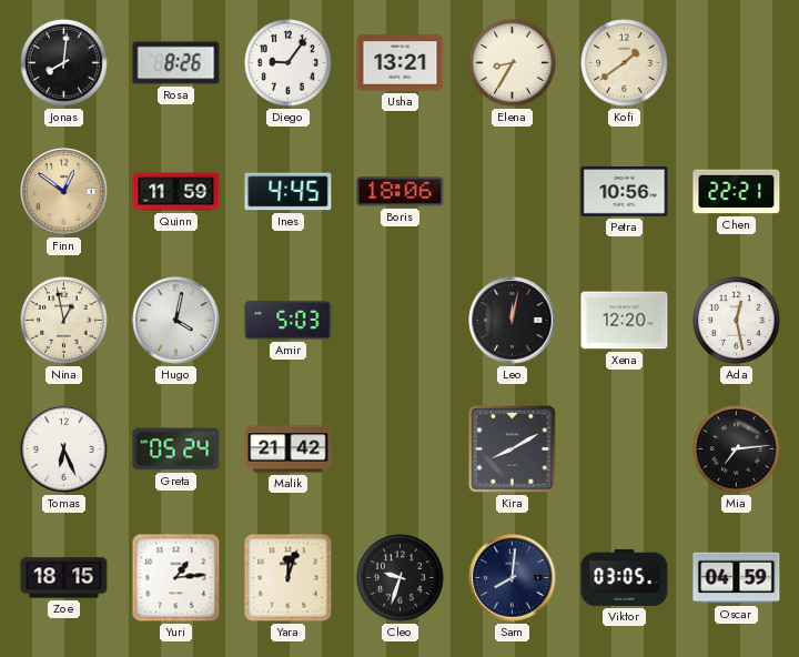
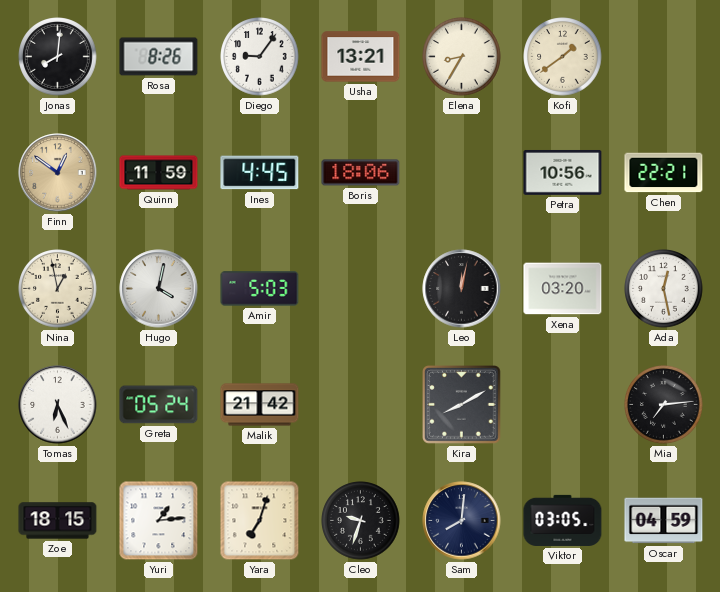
Xena: 12:20 -> 03:20
Yara: 12:03 -> 7:03
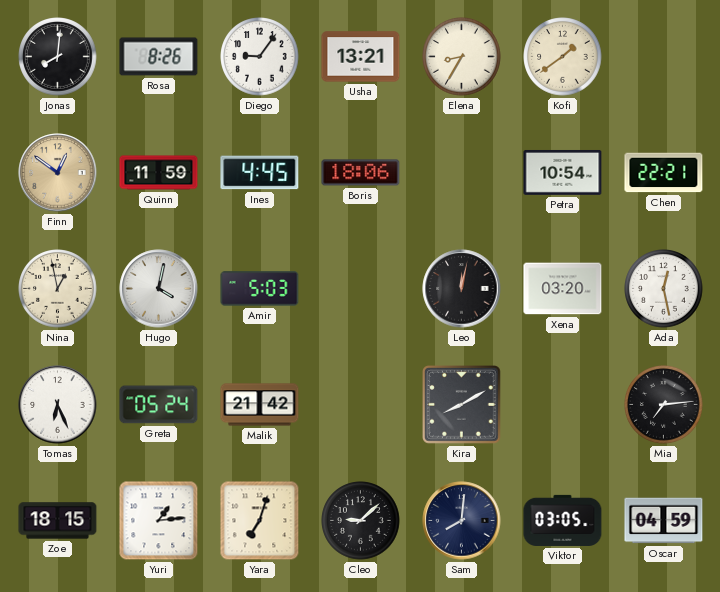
Petra: 10:56 -> 10:54
Cleo: 9:33 -> 9:08
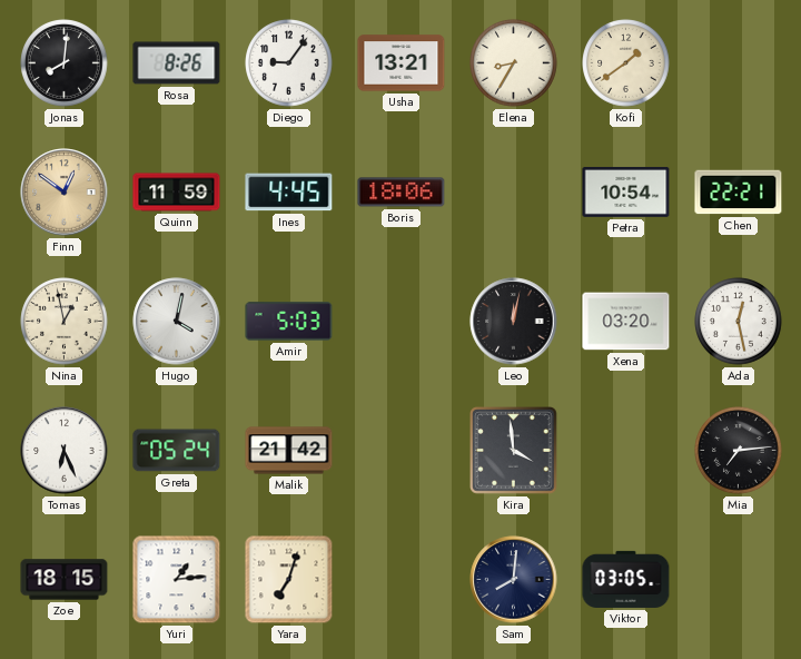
Kira: 8:10 -> 3:59
Cleo: 9:08 -> none
Oscar: 04:59 -> none
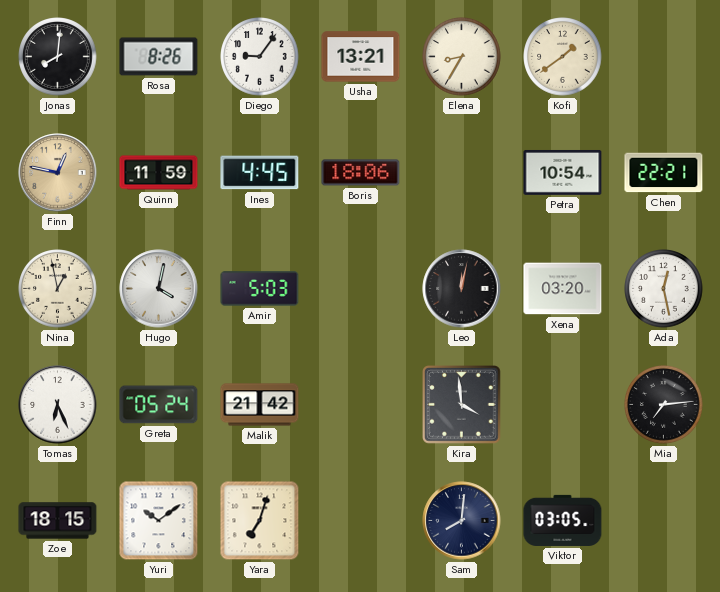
Finn: 12:51 -> 12:47
Yuri: 1:14 -> 10:09
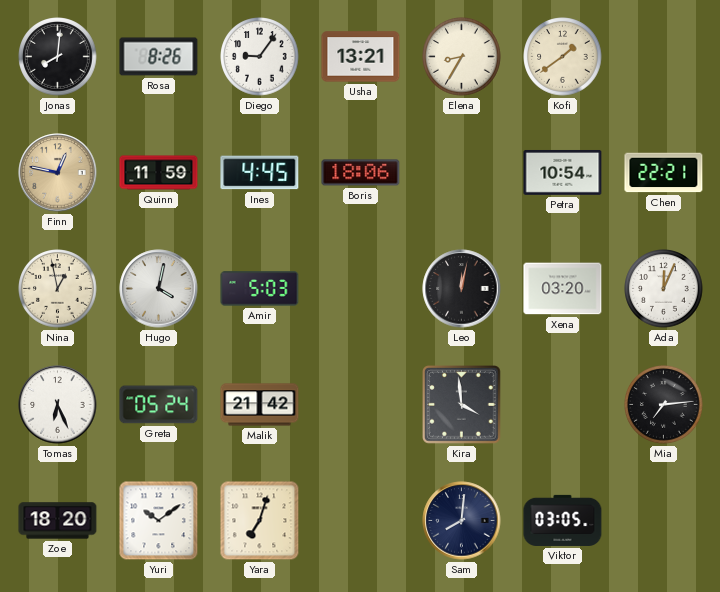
Ada: 12:28 -> 12:04
Zoe: 18:15 -> 18:20
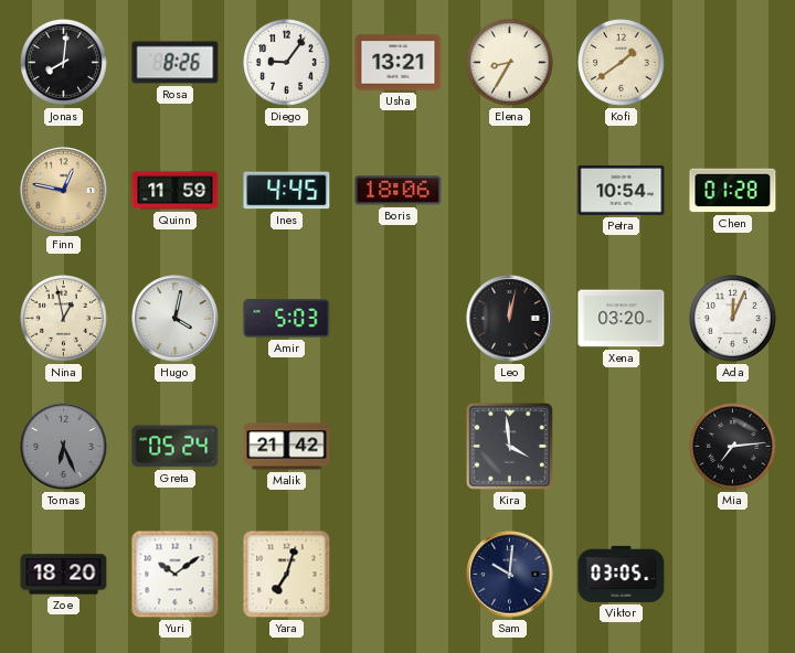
Chen: 22:21 -> 01:28
Tomas dial: white -> grey
Sam: 8:01 -> 10:01
